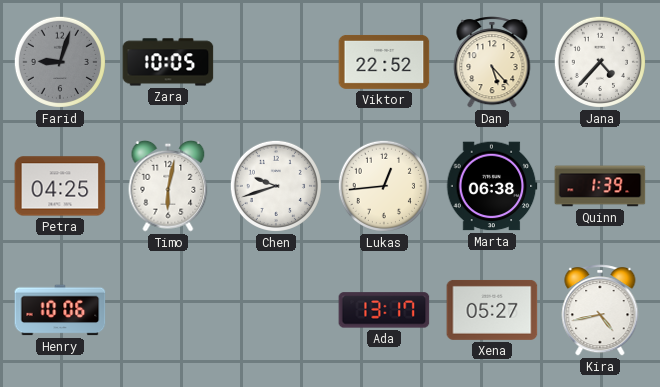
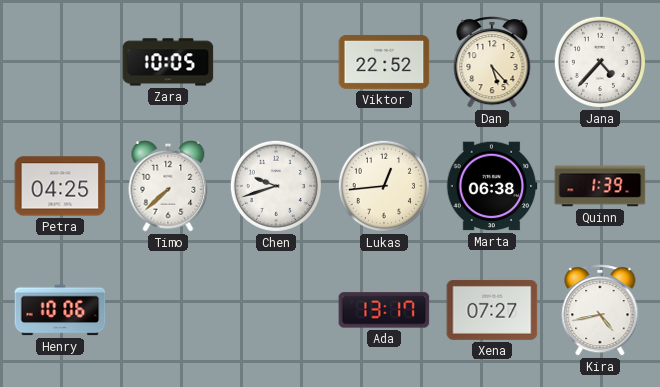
Farid: 9:03 -> none
Timo: 6:02 -> 7:38
Xena: 05:27 -> 07:27
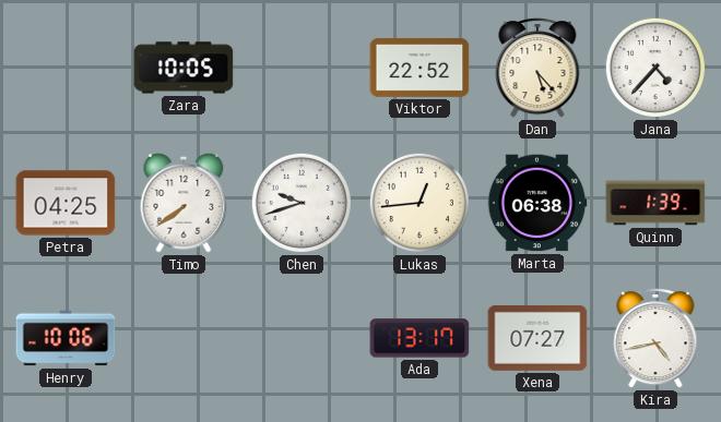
Timo: 7:38 -> 7:39
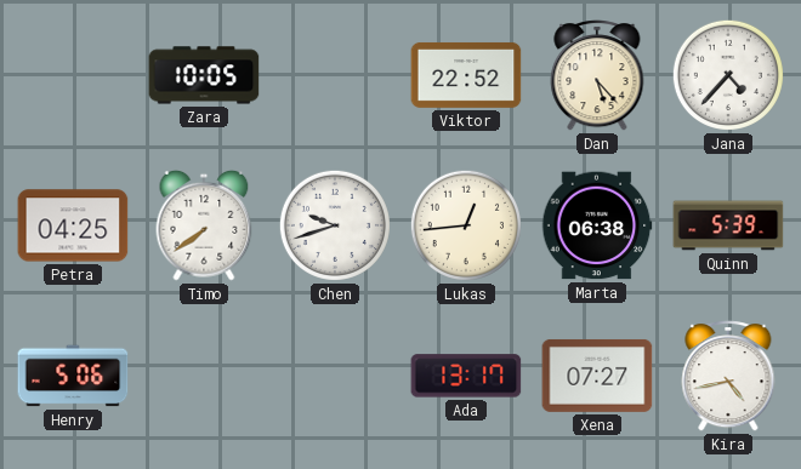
Quinn: 1:39 -> 5:39
Henry: 10:06 -> 5:06
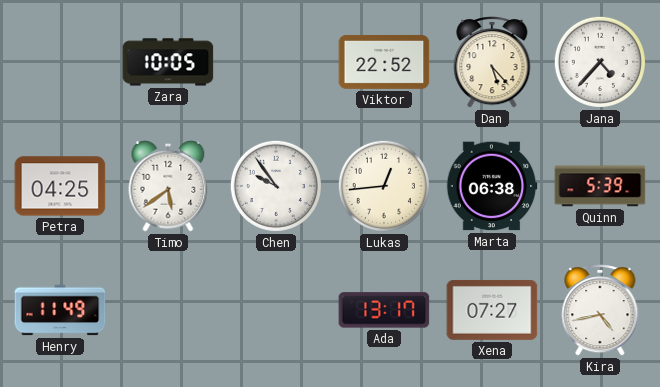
Timo: 7:39 -> 5:39
Chen: 9:42 -> 9:54
Henry: 5:06 -> 11:49
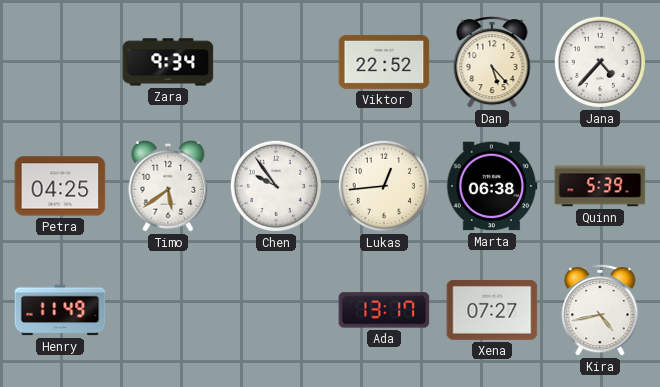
Zara: 10:05 -> 9:34
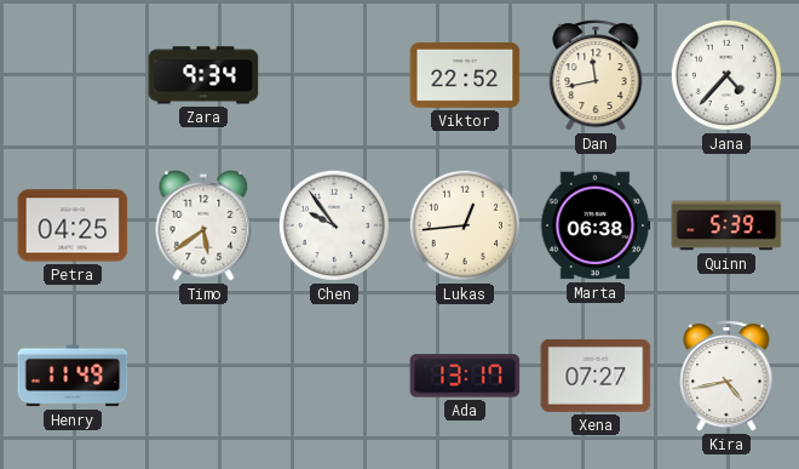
Dan: 5:23 -> 11:43
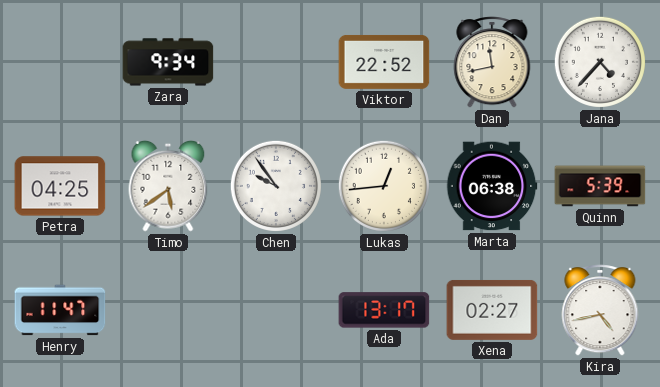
Henry: 11:49 -> 11:47
Xena: 07:27 -> 02:27
